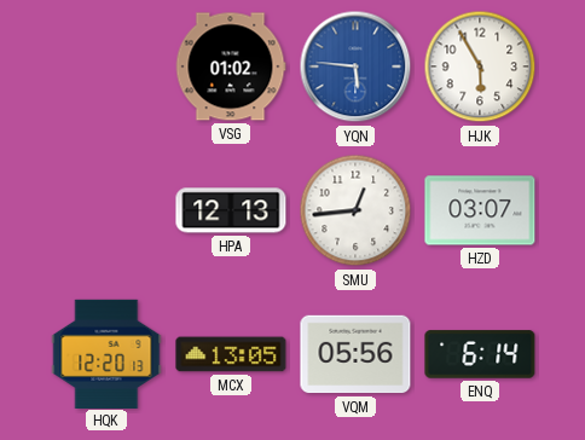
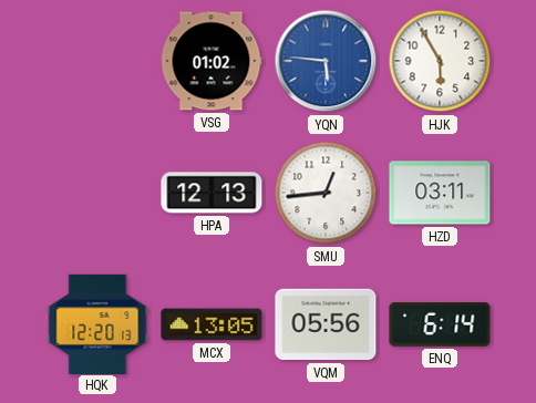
HZD: 03:07 -> 03:11
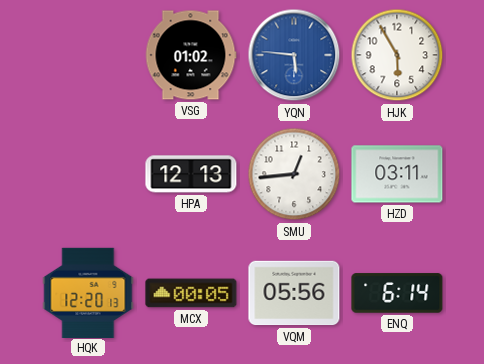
MCX: 13:05 -> 00:05
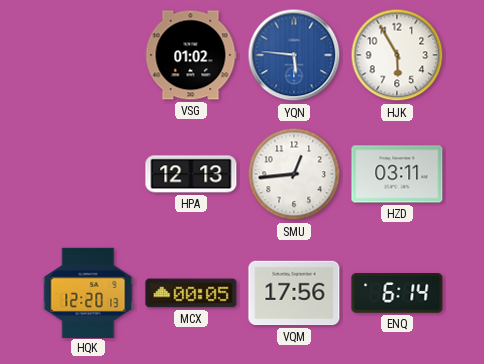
VQM: 05:56 -> 17:56
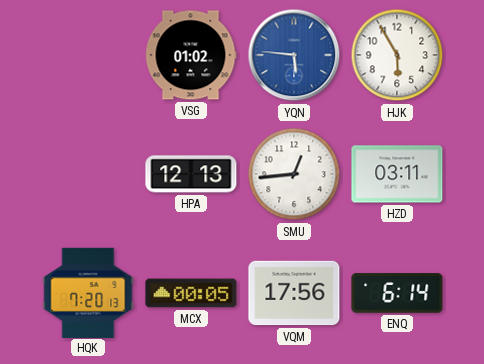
HQK: 12:20 -> 7:20
